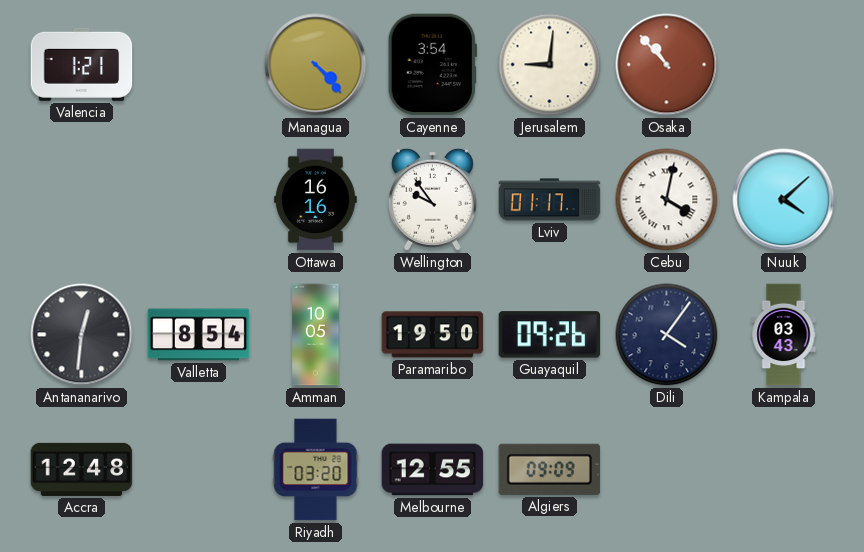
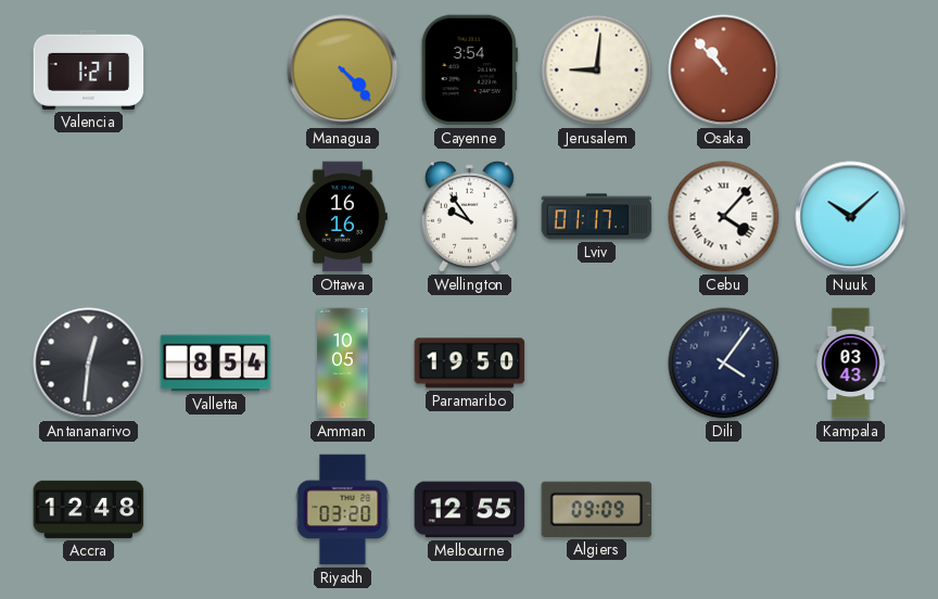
Cebu: 4:02 -> 4:07
Nuuk: 4:08 -> 10:08
Guayaquil: 09:26 -> none
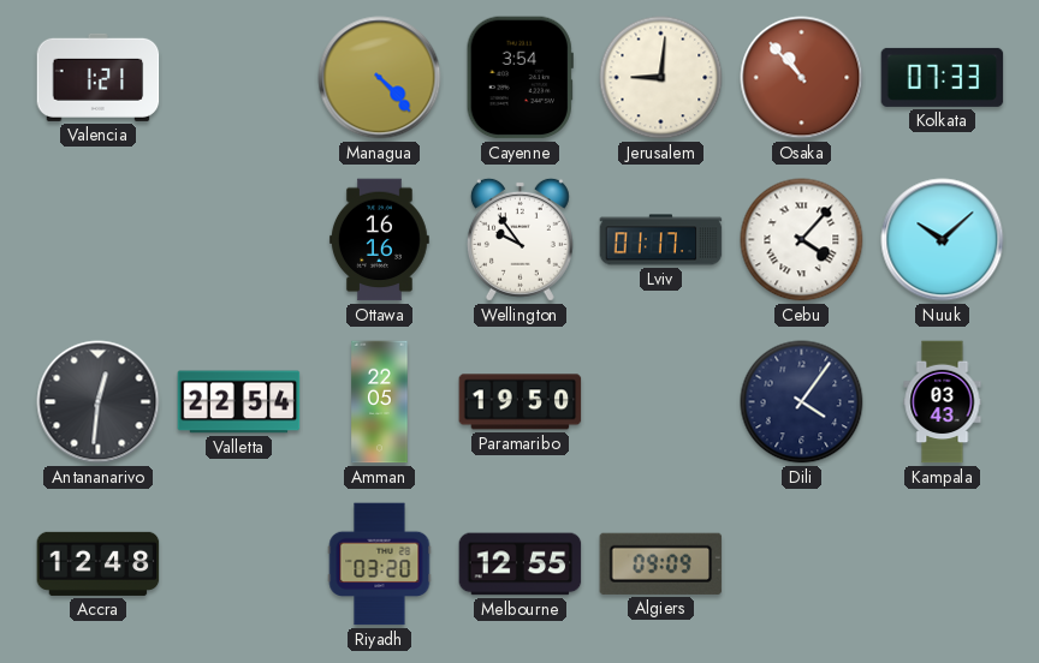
Kolkata: none -> 07:33
Valletta: 8:54 -> 22:54
Amman: 10:05 -> 22:05
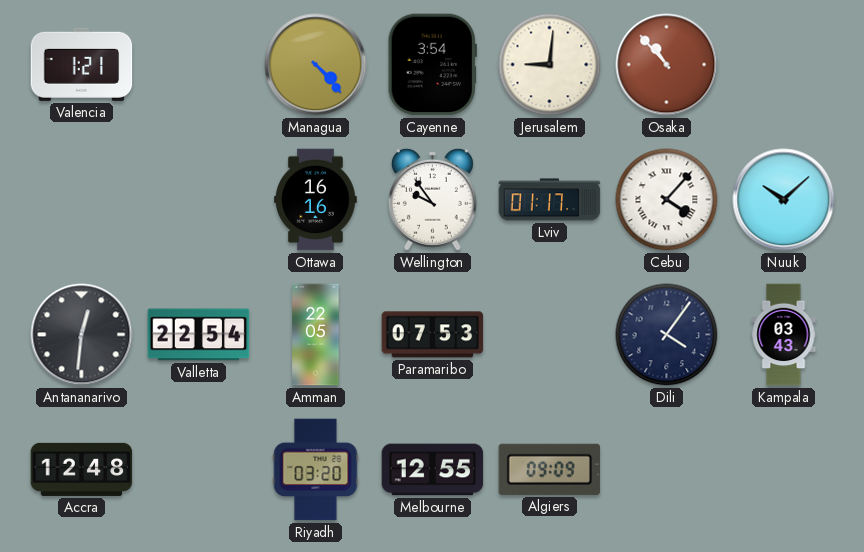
Kolkata: 07:33 -> none
Paramaribo: 19:50 -> 07:53
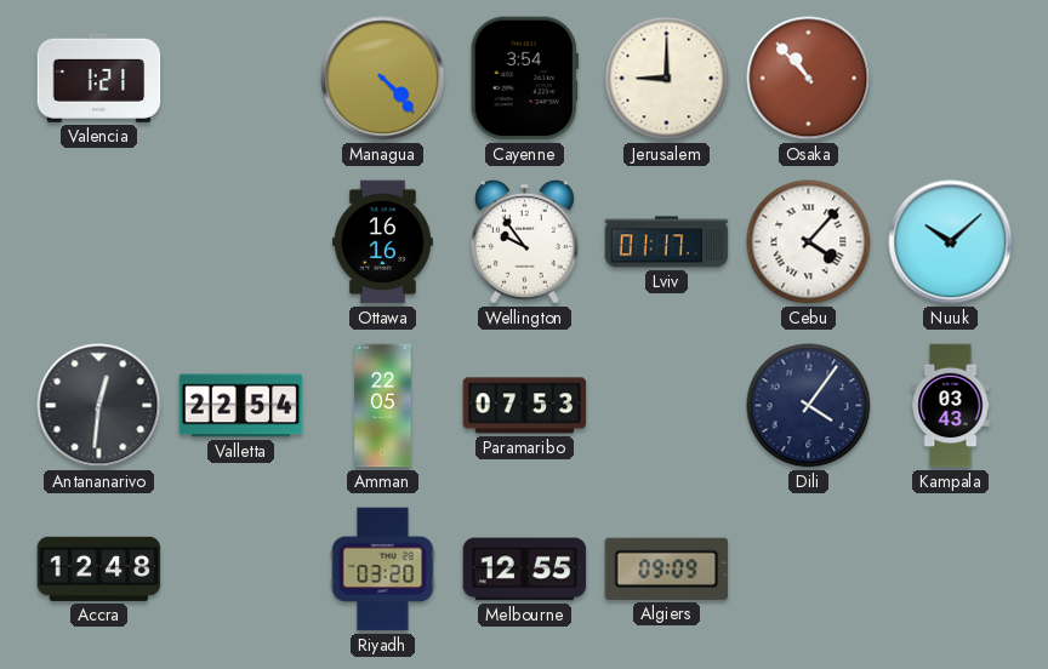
Jerusalem: 9:01 -> 9:00
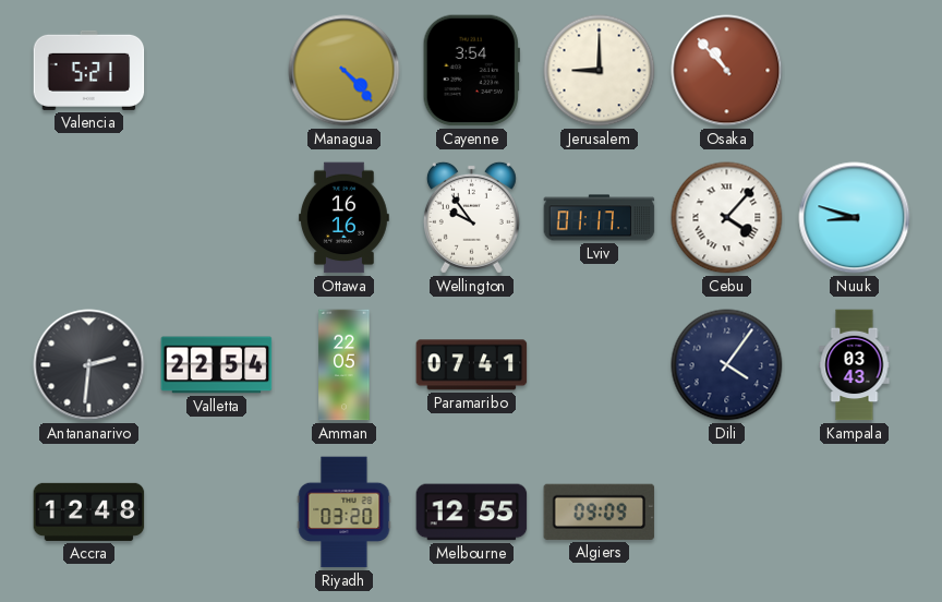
Valencia: 1:21 -> 5:21
Nuuk: 10:08 -> 8:48
Antananarivo: 12:31 -> 2:31
Paramaribo: 07:53 -> 07:41
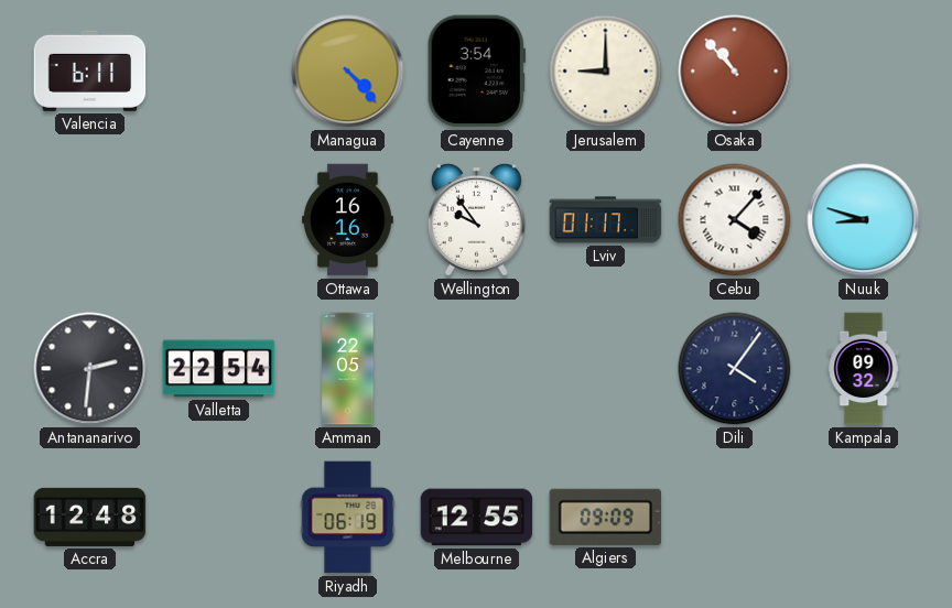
Valencia: 5:21 -> 6:11
Paramaribo: 07:41 -> none
Kampala: 03:43 -> 09:32
Riyadh: 03:20 -> 06:19
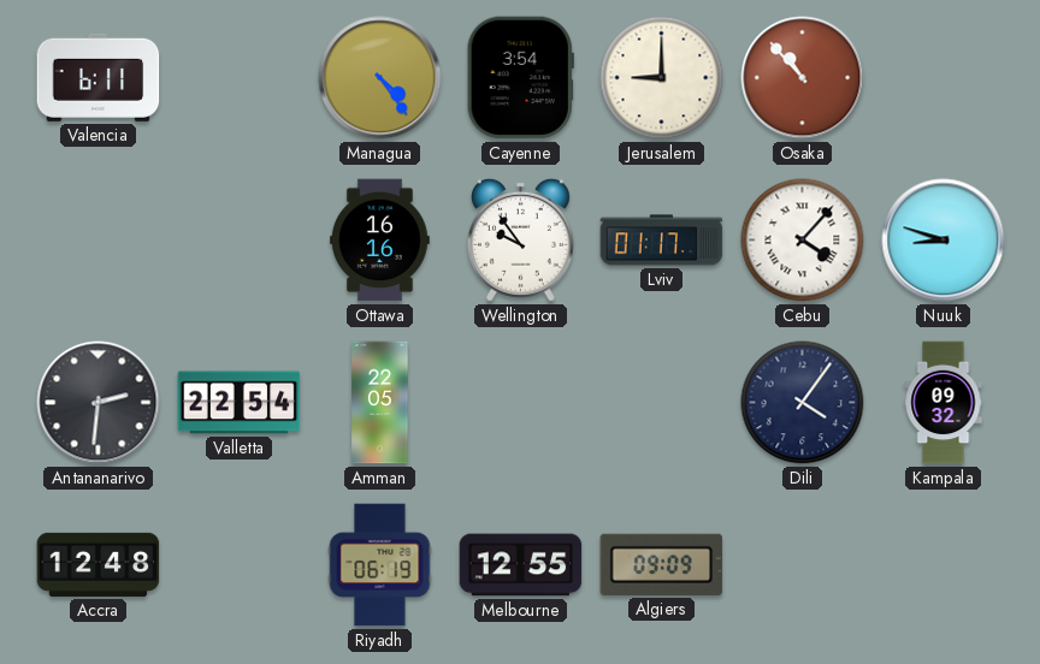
Managua: 4:23 -> 4:24
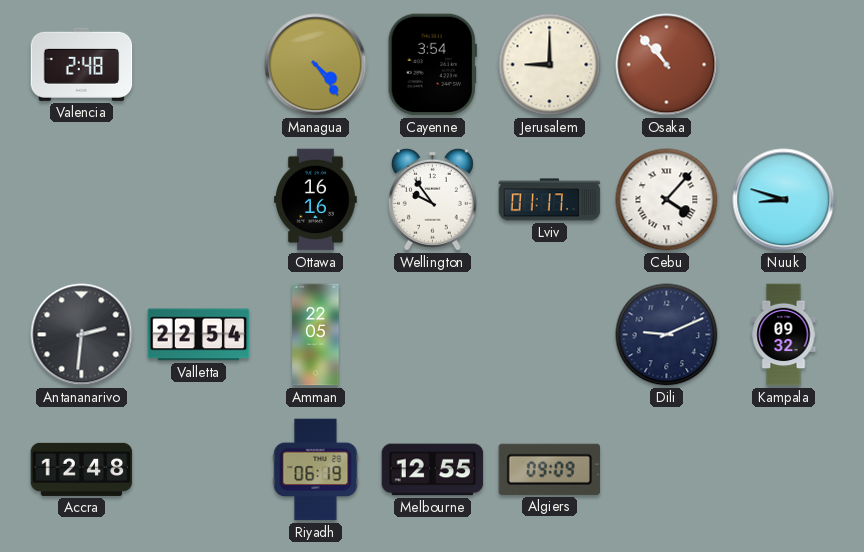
Valencia: 6:11 -> 2:48
Dili: 4:06 -> 9:11
